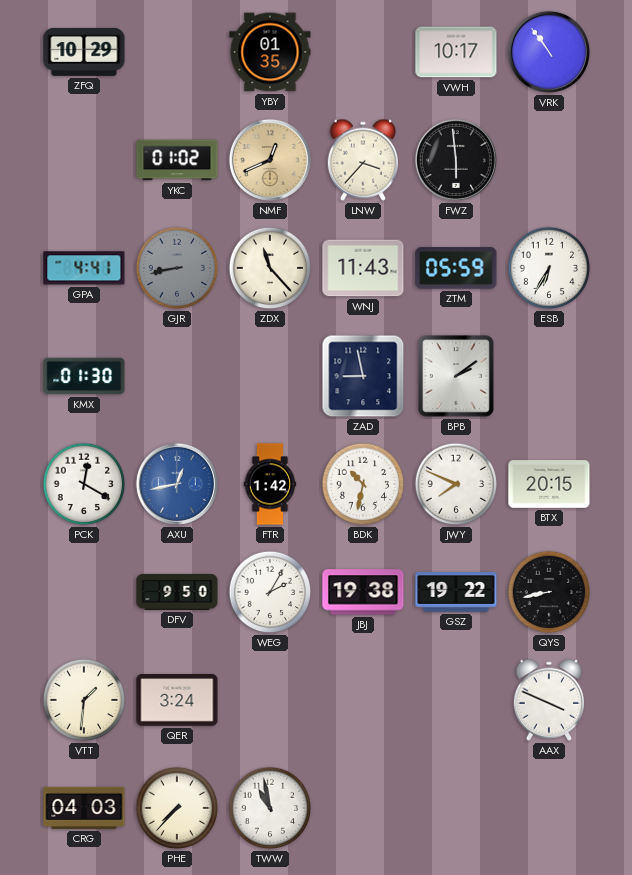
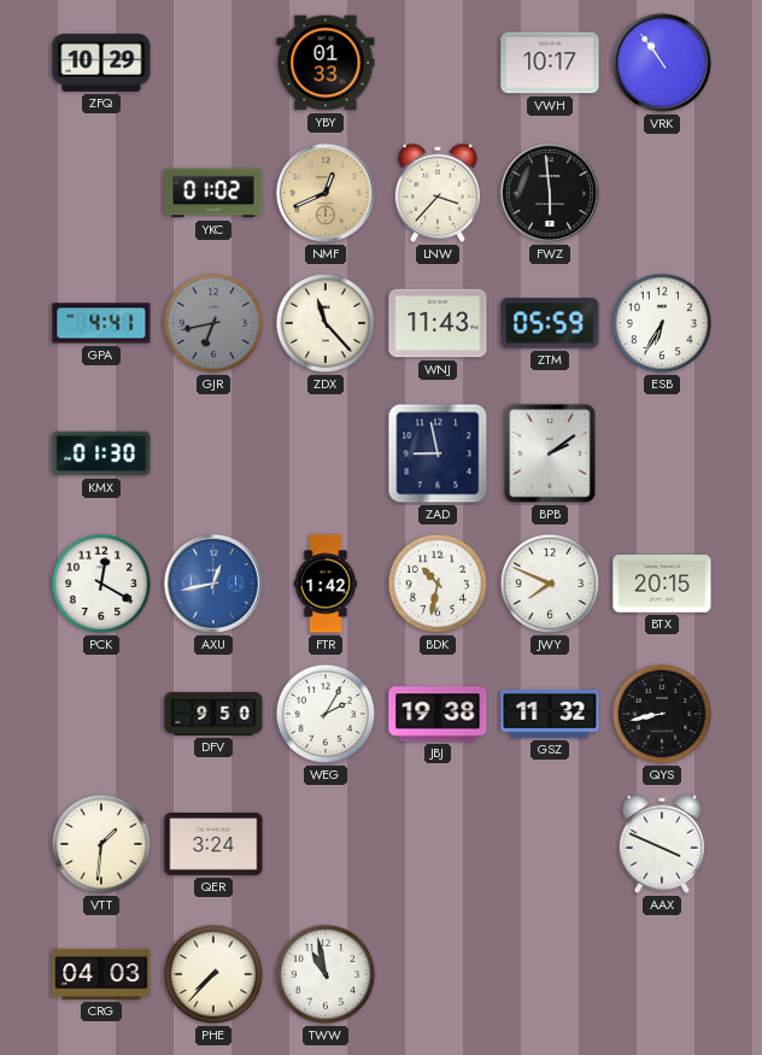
YBY: 01:35 -> 01:33
GJR: 8:43 -> 6:43
GSZ: 19:22 -> 11:32
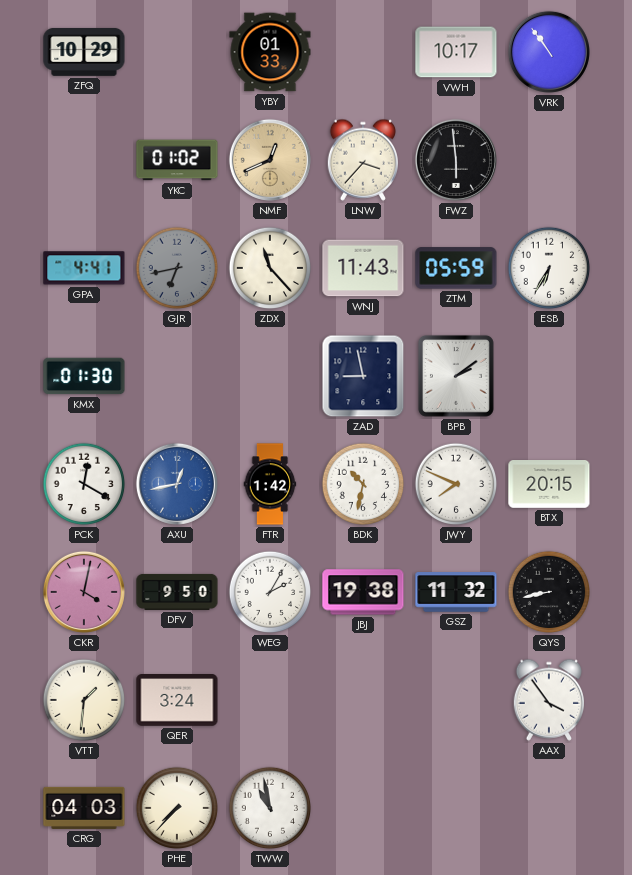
CKR: none -> 4:02
AAX: 3:49 -> 3:54
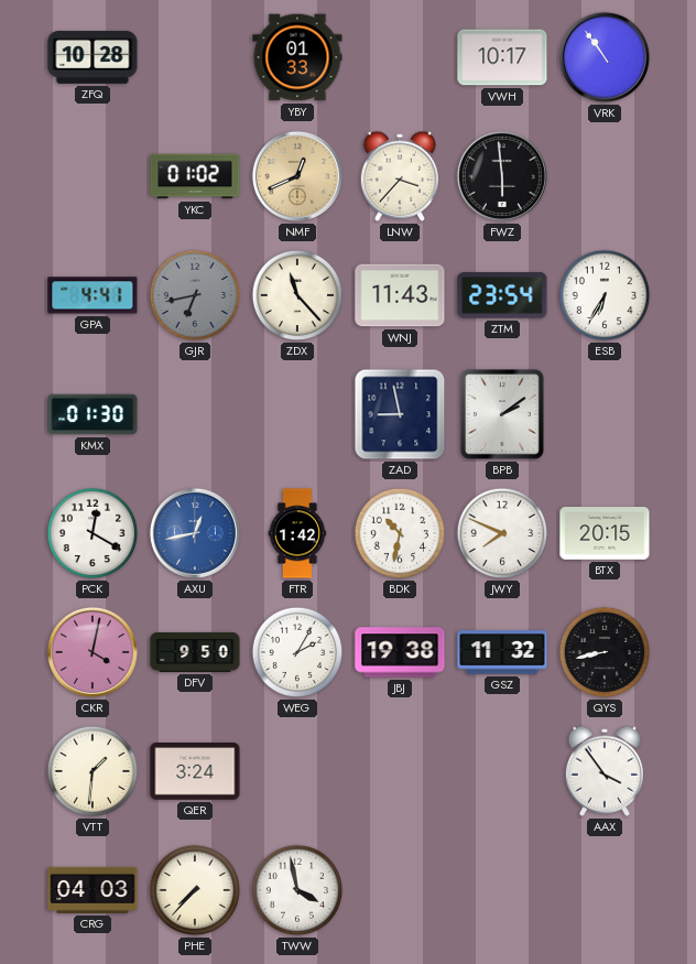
ZFQ: 10:29 -> 10:28
ZTM: 05:59 -> 23:54
TWW: 10:58 -> 3:58
